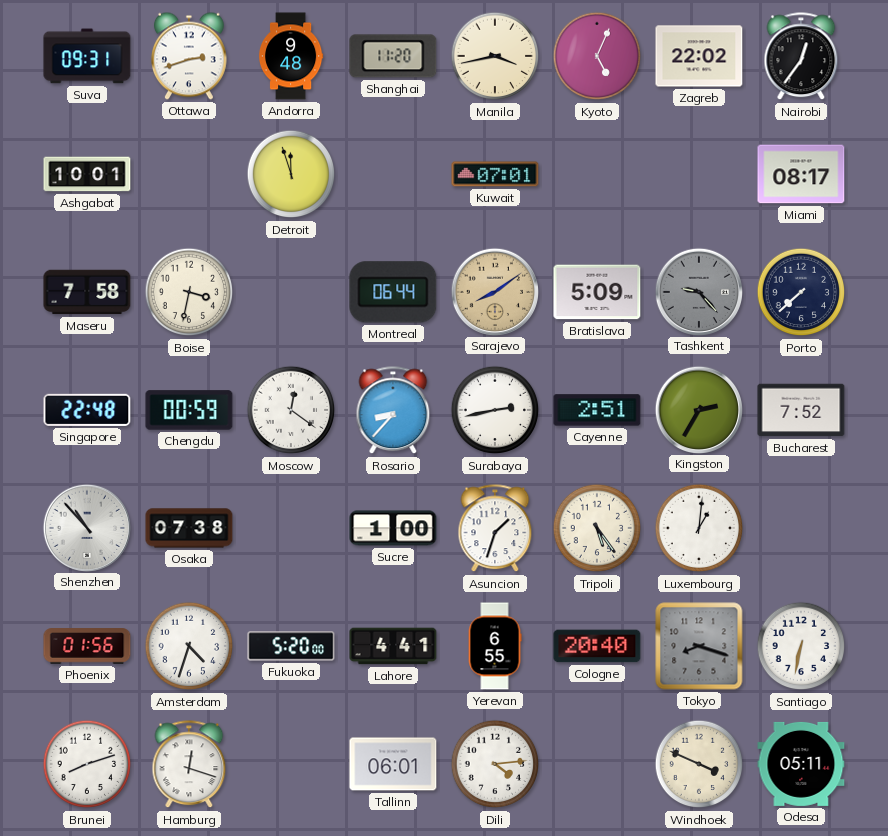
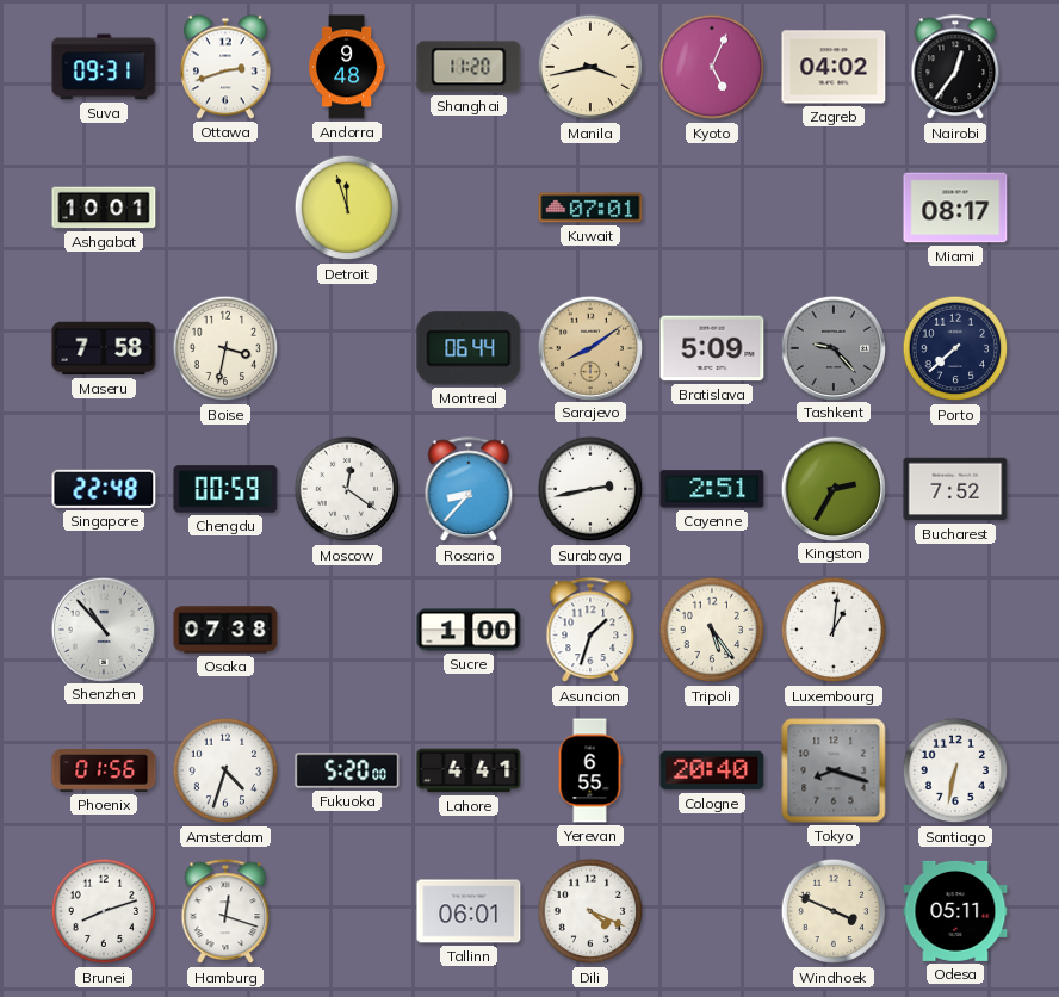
Zagreb: 22:02 -> 04:02
Dili: 4:14 -> 4:19
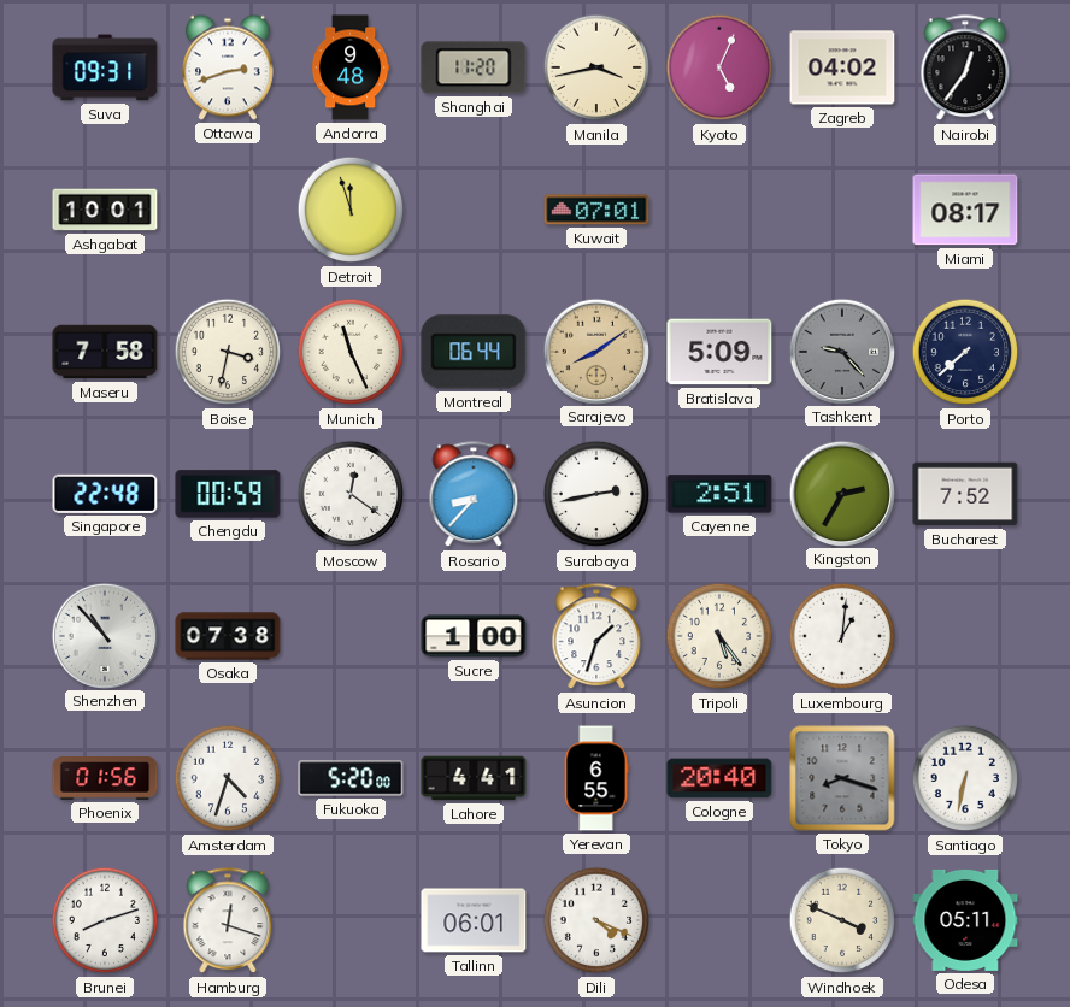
Munich: none -> 11:26
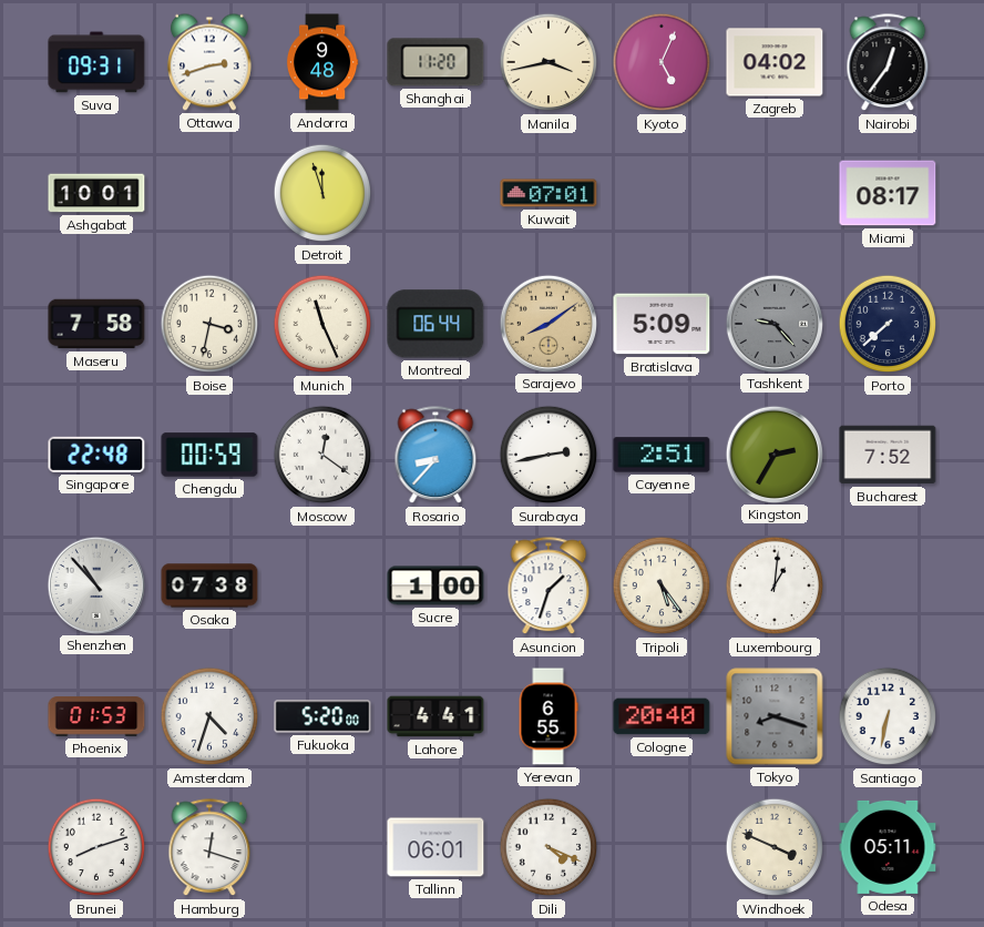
Phoenix: 01:56 -> 01:53
